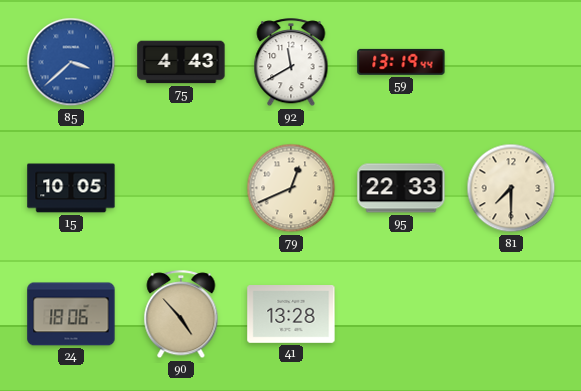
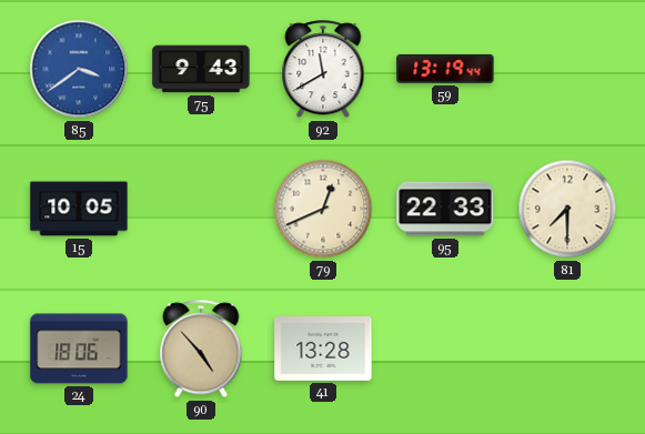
85: 3:38 -> 3:39
75: 4:43 -> 9:43
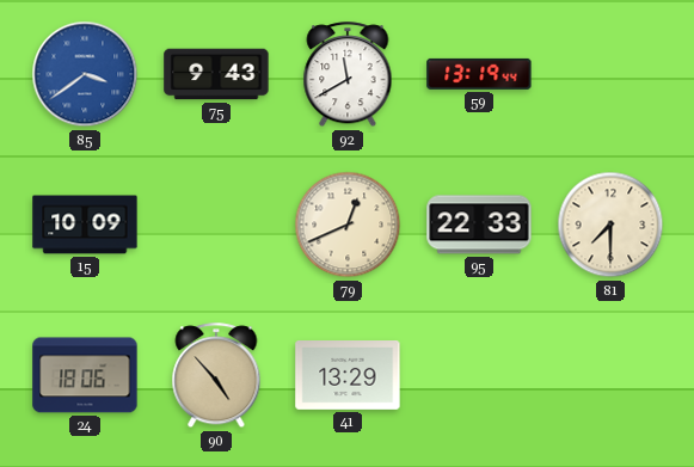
15: 10:05 -> 10:09
41: 13:28 -> 13:29
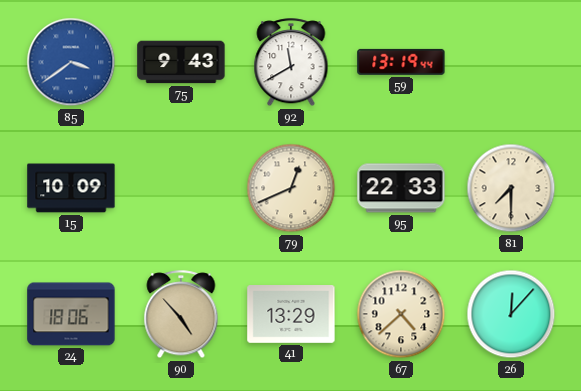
67: none -> 4:38
26: none -> 12:07
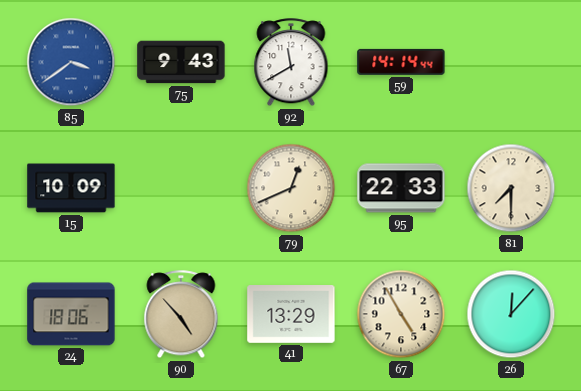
59: 13:19 -> 14:14
67: 4:38 -> 4:55
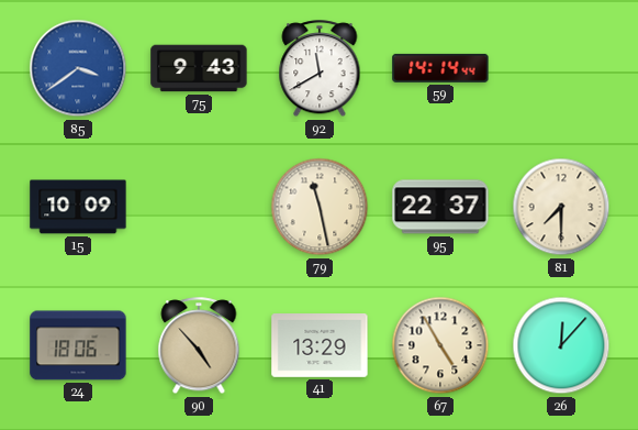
79: 12:41 -> 11:28
95: 22:33 -> 22:37
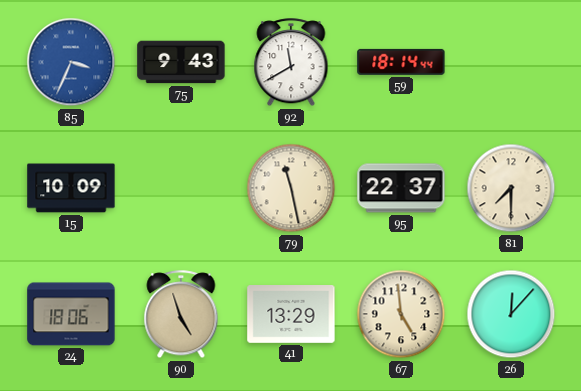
85: 3:39 -> 3:34
59: 14:14 -> 18:14
90: 4:53 -> 4:57
67: 4:55 -> 4:59
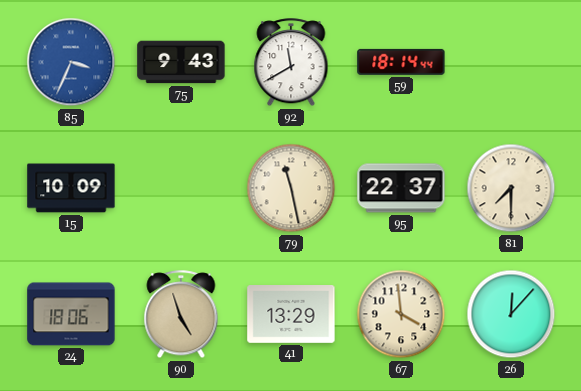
67: 4:59 -> 3:59
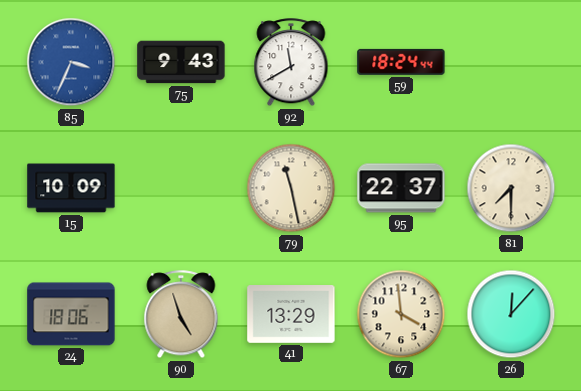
59: 18:14 -> 18:24
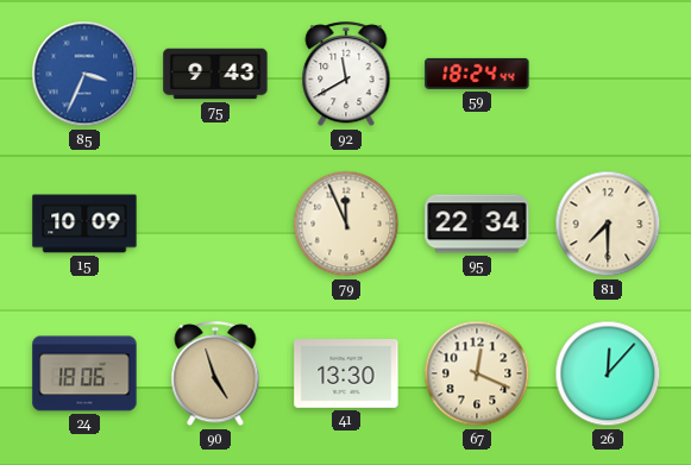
79: 11:28 -> 11:56
95: 22:37 -> 22:34
41: 13:29 -> 13:30
67: 3:59 -> 12:19
